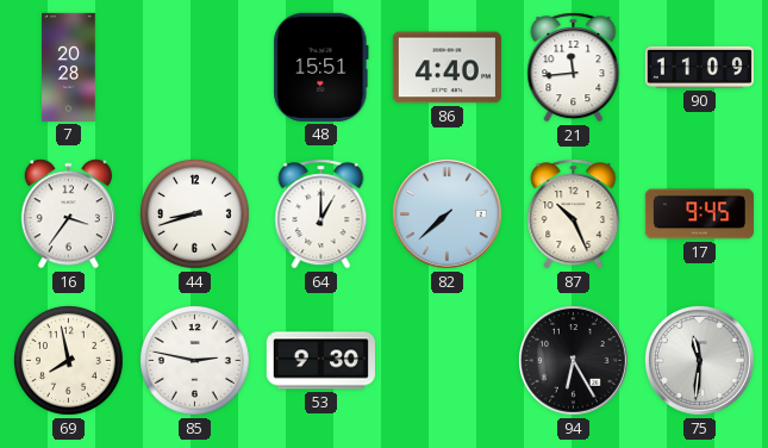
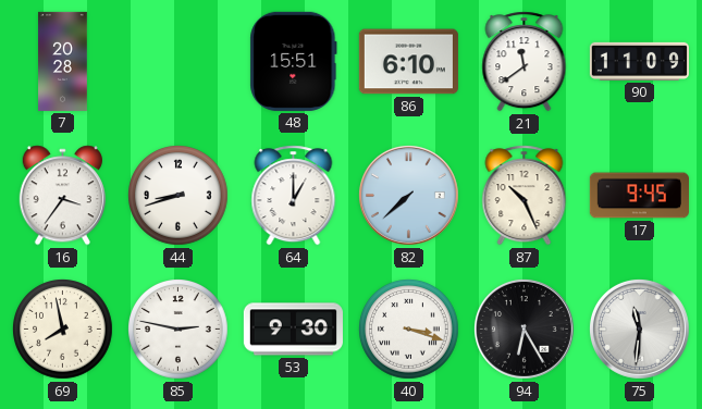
86: 4:40 -> 6:10
21: 11:44 -> 11:39
40: none -> 3:18
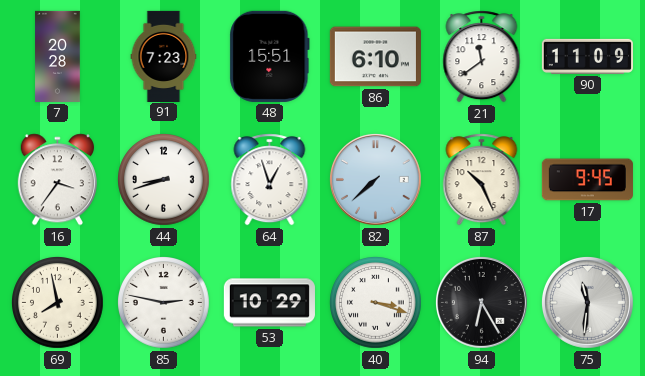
91: none -> 7:23
64: 1:00 -> 12:57
53: 9:30 -> 10:29
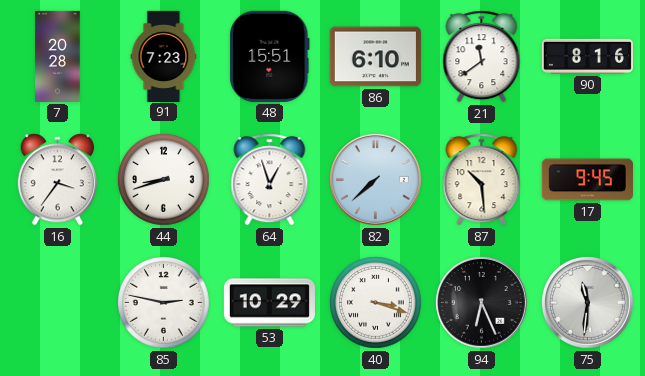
90: 11:09 -> 8:16
87: 10:26 -> 10:29
69: 7:58 -> none
94: 6:25 -> 6:26
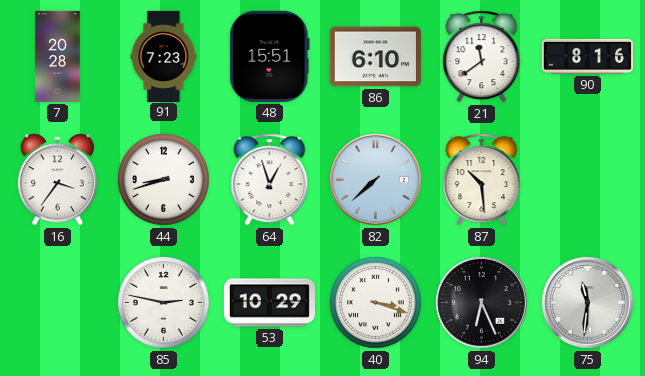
17: 9:45 -> none
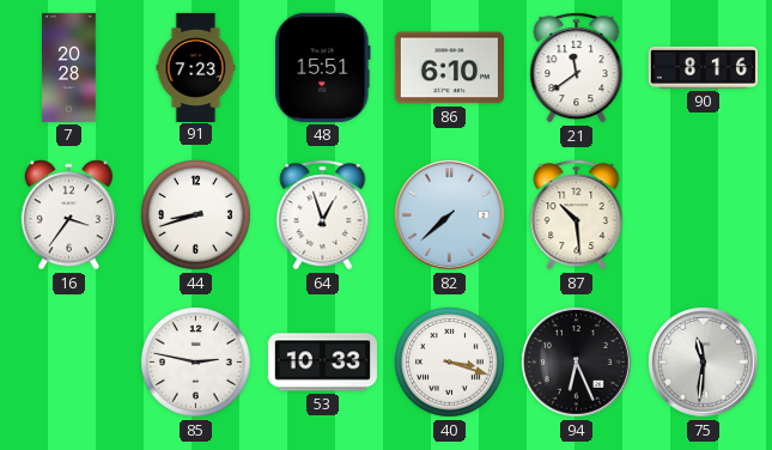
53: 10:29 -> 10:33
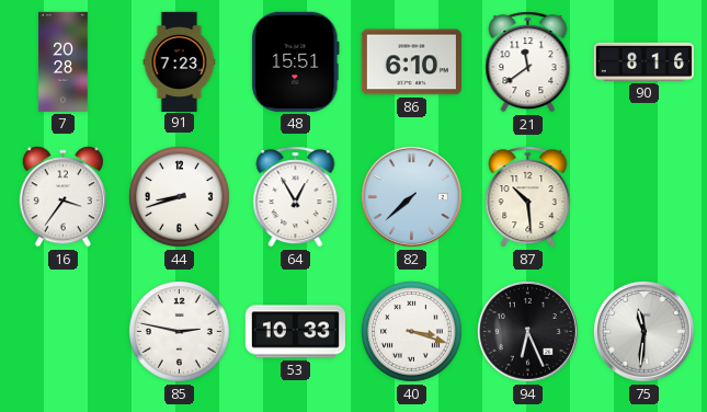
64: 12:57 -> 12:55
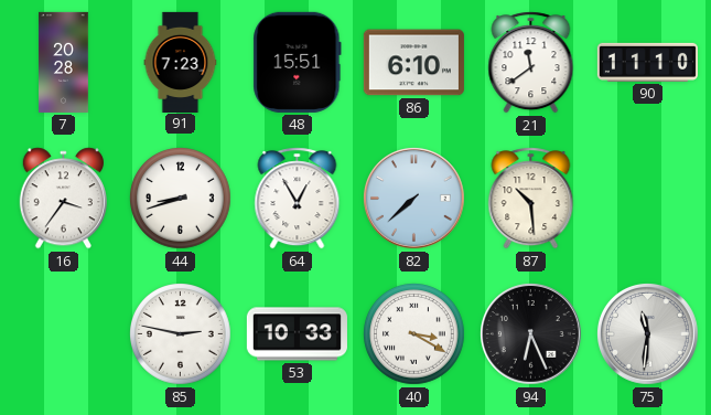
90: 8:16 -> 11:10
40: 3:18 -> 3:20
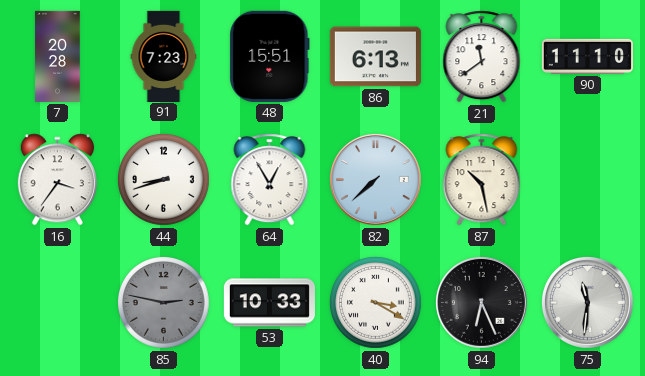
86: 6:10 -> 6:13
87: 10:29 -> 10:28
85 dial: white -> grey
